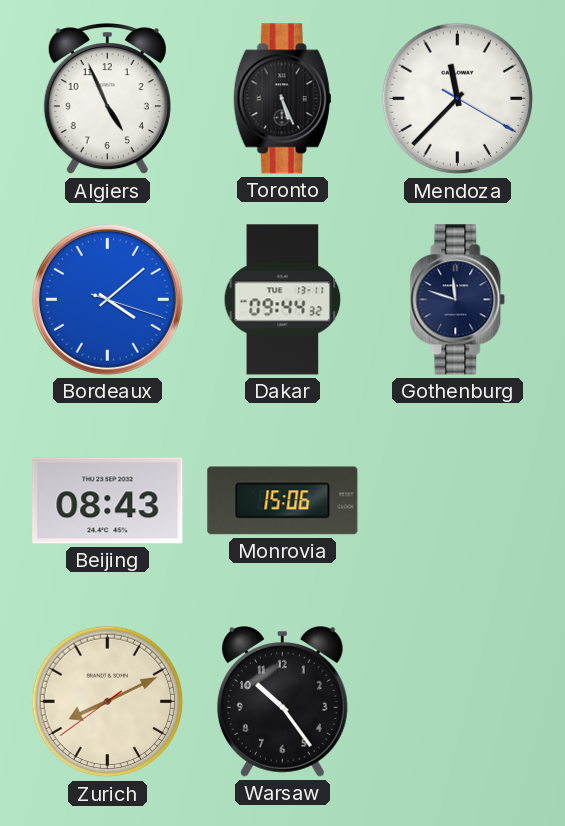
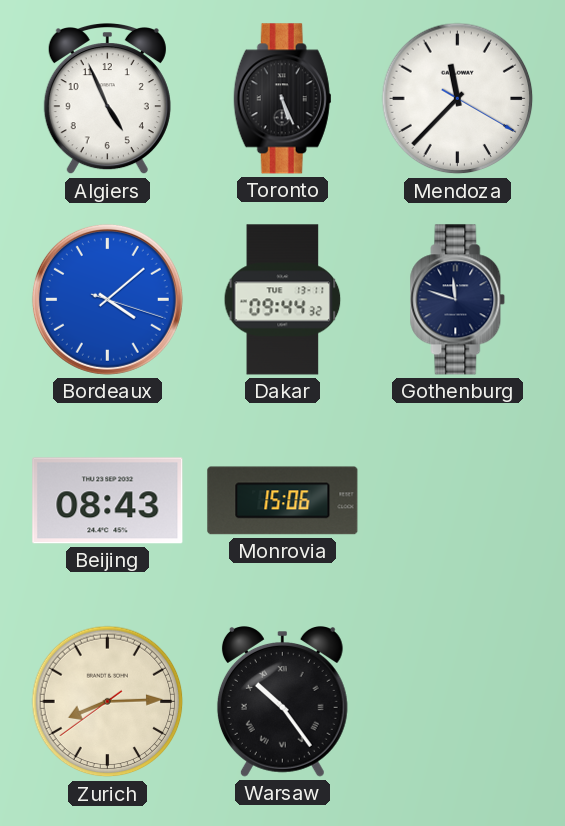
Zurich: 8:10 -> 8:14
Warsaw numerals: Arabic -> Roman
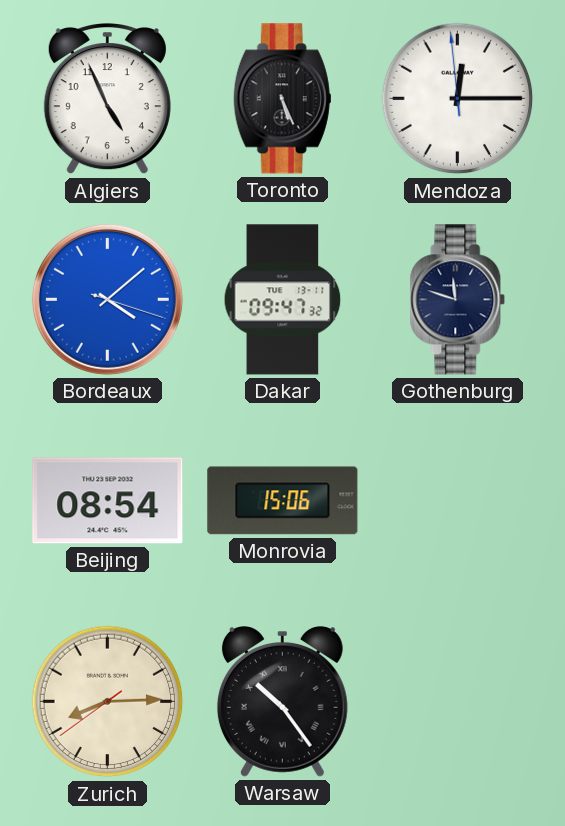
Mendoza: 11:37 -> 12:14
Dakar: 09:44 -> 09:47
Beijing: 08:43 -> 08:54
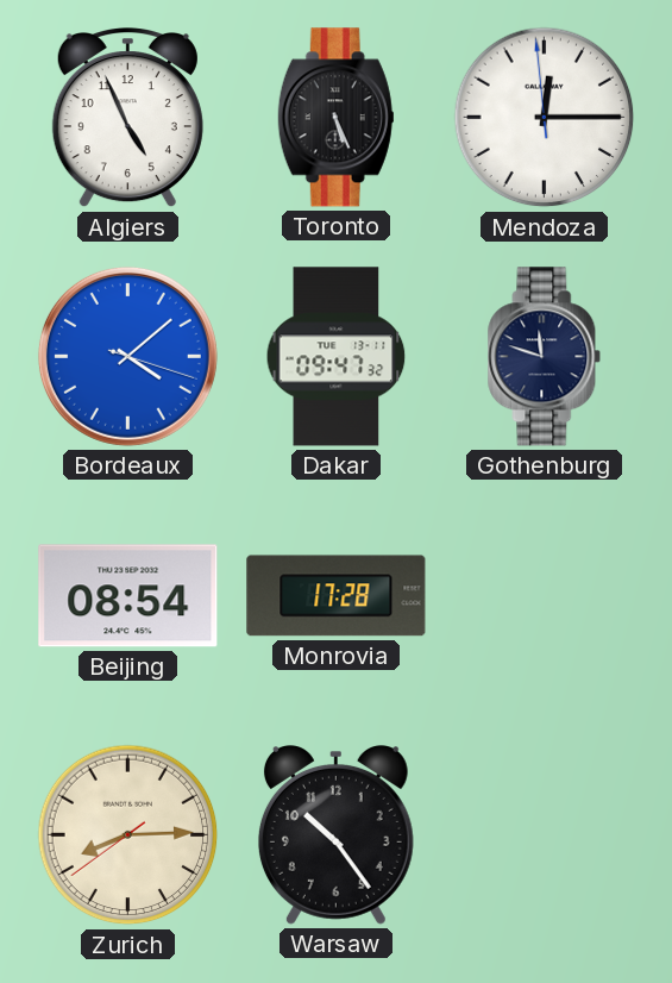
Monrovia: 15:06 -> 17:28
Warsaw numerals: Roman -> Arabic
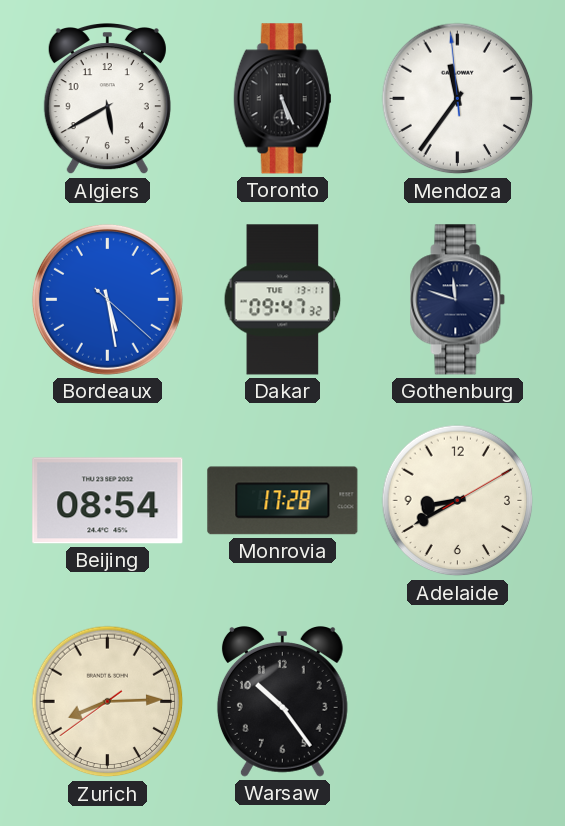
Algiers: 4:56 -> 5:40
Mendoza: 12:14 -> 11:35
Bordeaux: 4:08 -> 5:28
Adelaide: none -> 8:40
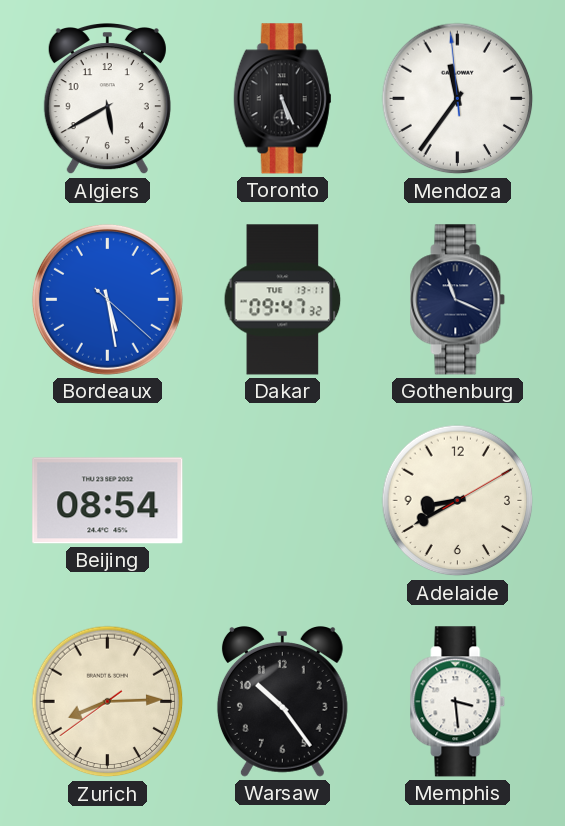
Gothenburg: 11:48 -> 11:19
Monrovia: 17:28 -> none
Memphis: none -> 3:29
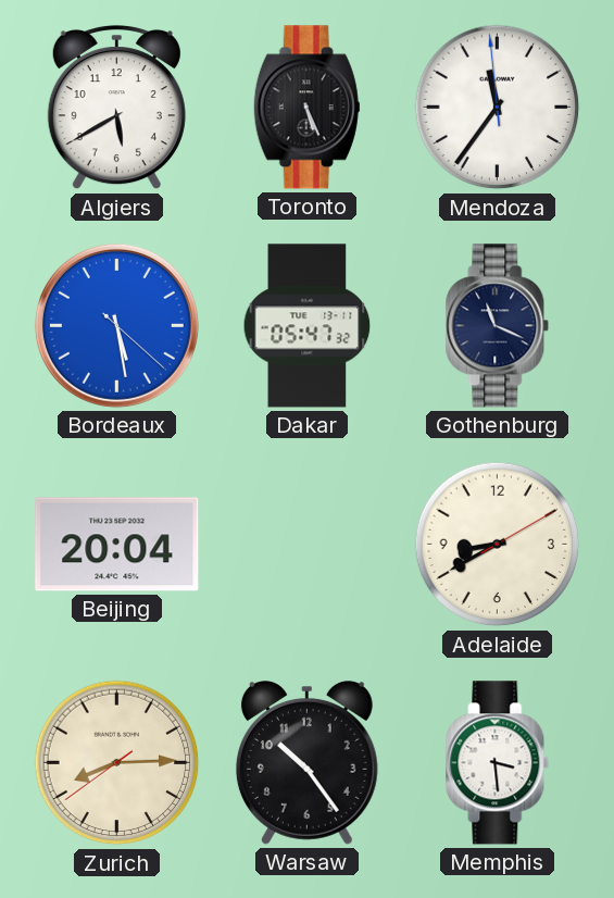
Dakar: 09:47 -> 05:47
Beijing: 08:54 -> 20:04
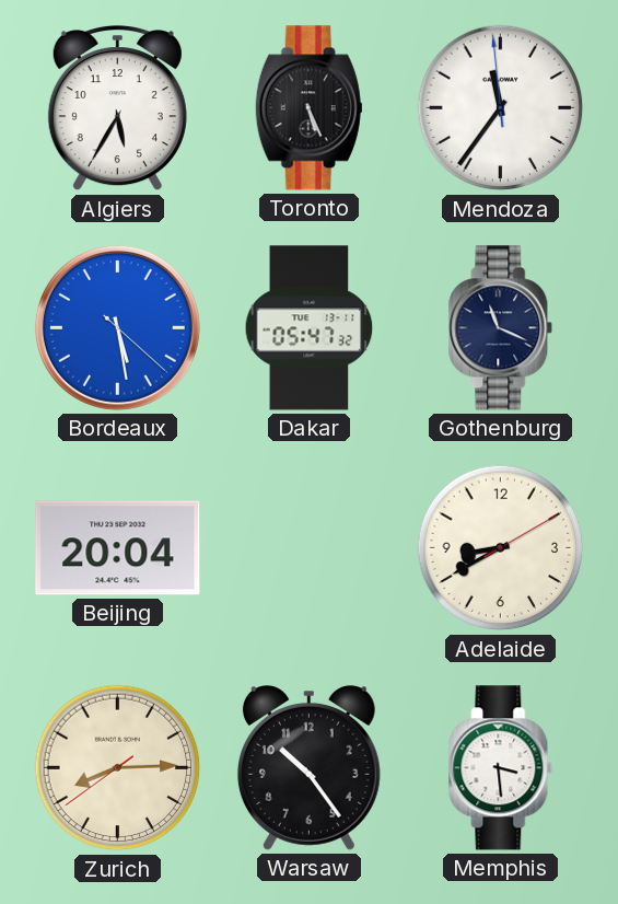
Algiers: 5:40 -> 5:35
